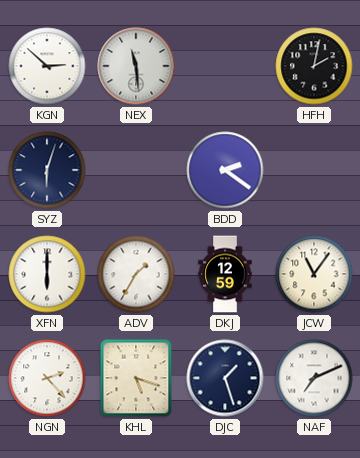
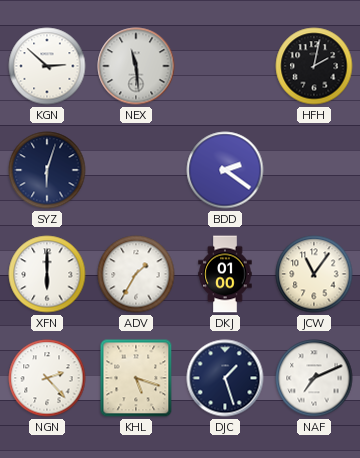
DKJ: 12:59 -> 01:00
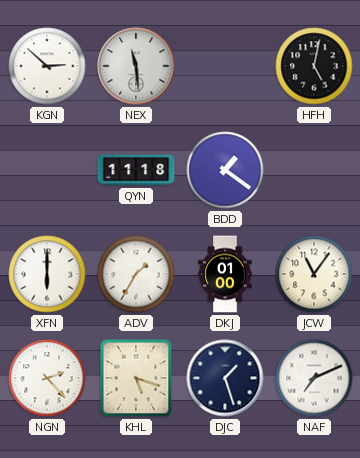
HFH: 2:02 -> 5:02
SYZ: 6:03 -> none
QYN: none -> 11:18
BDD: 2:21 -> 1:21
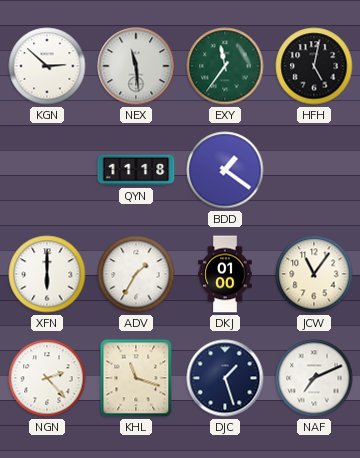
EXY: none -> 11:36
KHL: 5:18 -> 11:18
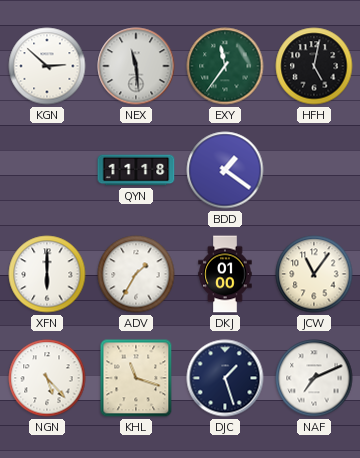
NGN: 2:23 -> 5:23
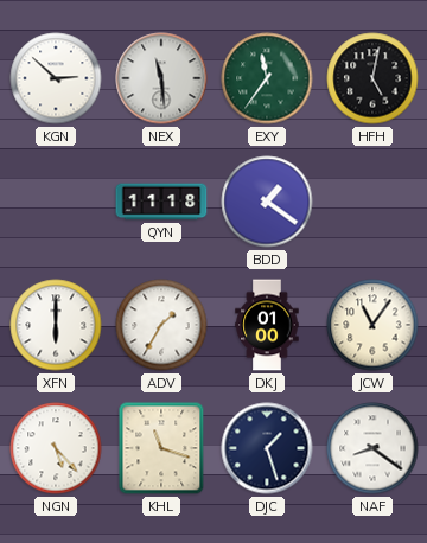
NAF: 7:11 -> 8:21
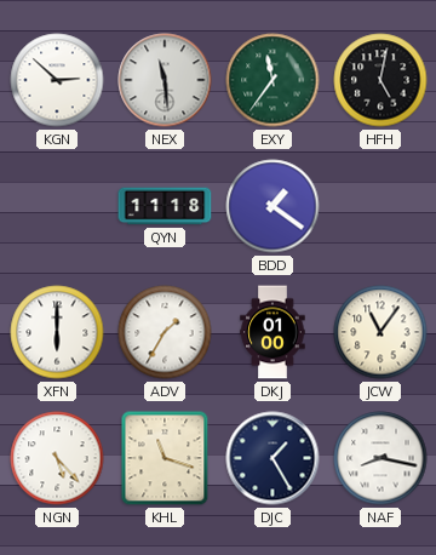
DJC: 1:27 -> 1:25
NAF: 8:21 -> 8:17
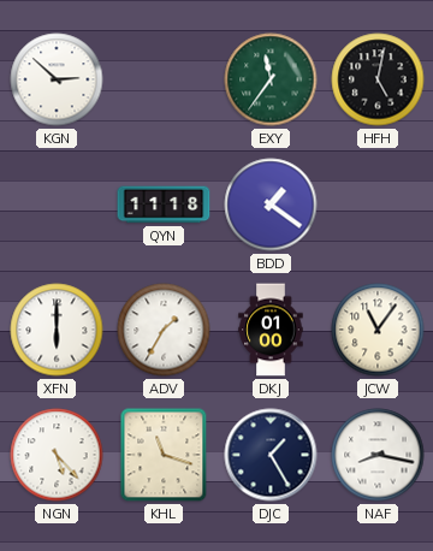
NEX: 11:29 -> none
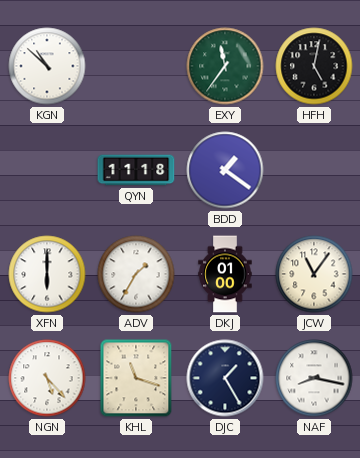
KGN: 2:52 -> 10:52
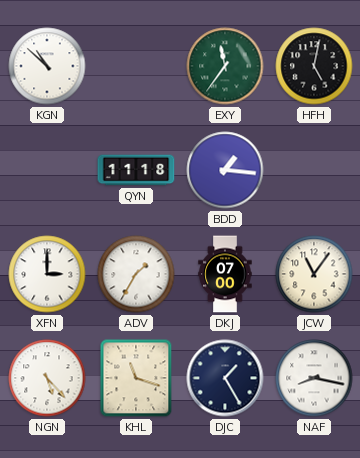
BDD: 1:21 -> 1:16
XFN: 6:00 -> 3:00
DKJ: 01:00 -> 07:00
